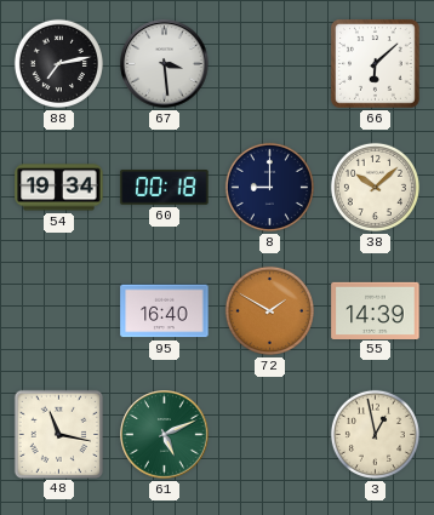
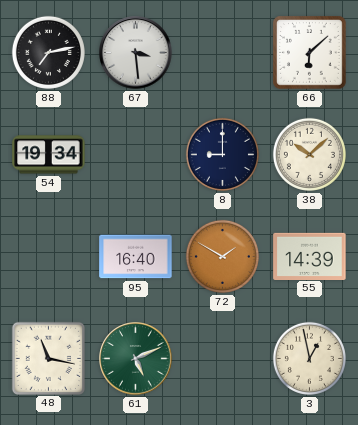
60: 00:18 -> none
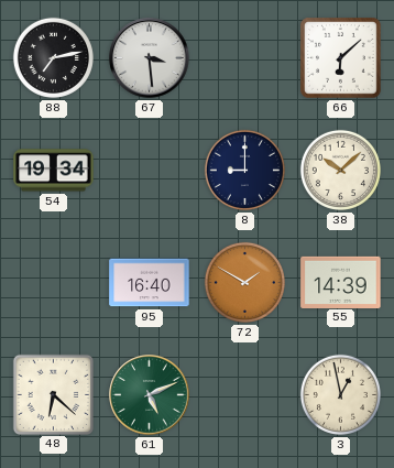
48: 11:17 -> 6:22
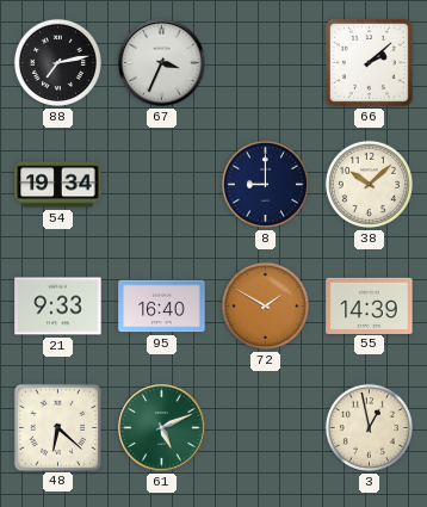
67: 3:29 -> 3:34
66: 6:08 -> 2:08
21: none -> 9:33
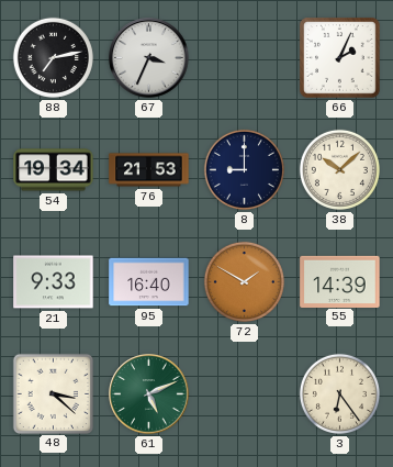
66: 2:08 -> 2:04
76: none -> 21:53
48: 6:22 -> 3:22
3: 12:58 -> 6:24
